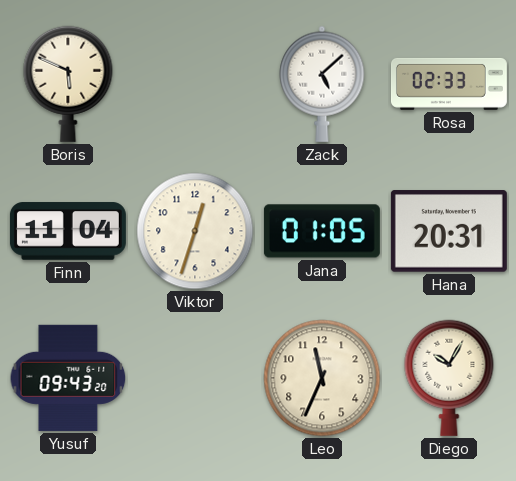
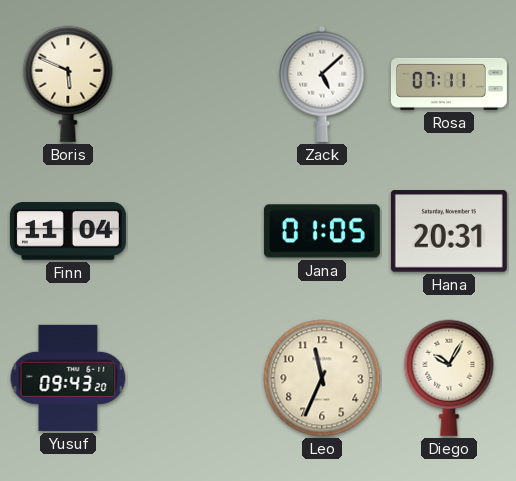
Rosa: 02:33 -> 07:11
Viktor: 12:33 -> none
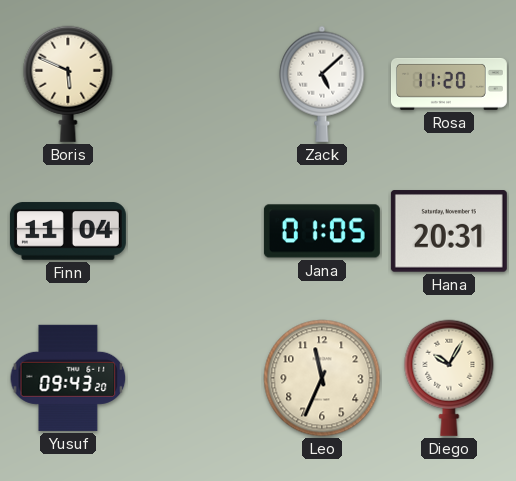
Rosa: 07:11 -> 11:20
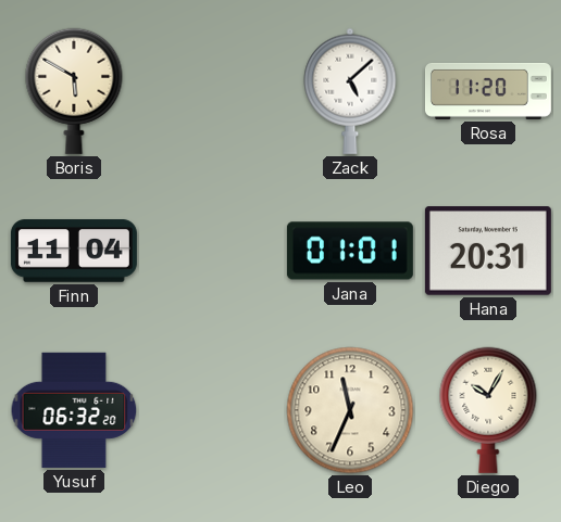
Boris: 5:49 -> 5:50
Jana: 01:05 -> 01:01
Yusuf: 09:43 -> 06:32
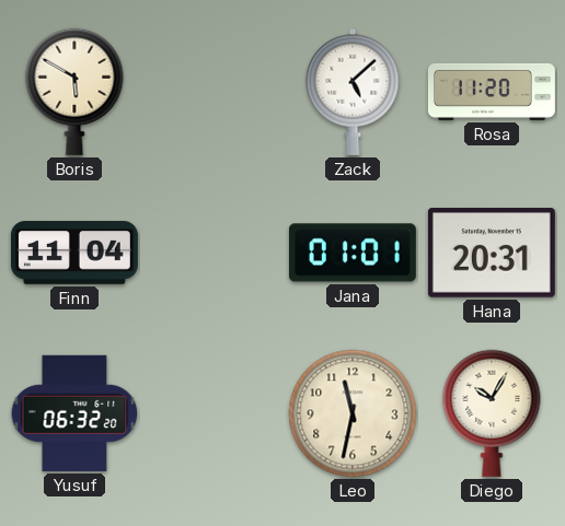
Leo: 11:34 -> 11:32
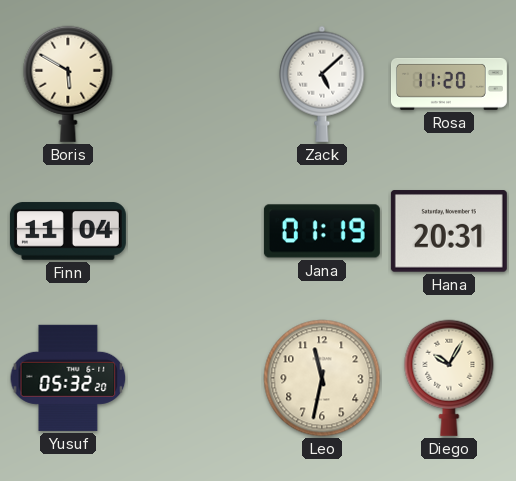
Jana: 01:01 -> 01:19
Yusuf: 06:32 -> 05:32
